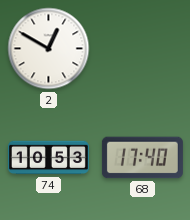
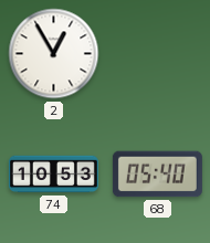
2: 12:50 -> 12:55
68: 17:40 -> 05:40
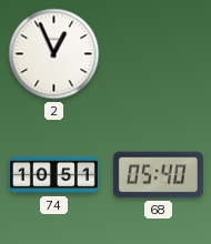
2: 12:55 -> 12:56
74: 10:53 -> 10:51
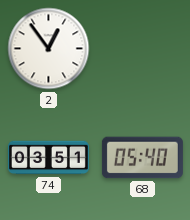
2: 12:56 -> 12:54
74: 10:51 -> 03:51
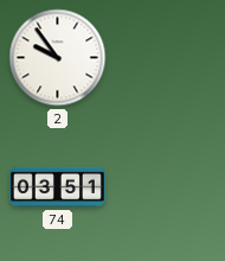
2: 12:54 -> 9:54
68: 05:40 -> none
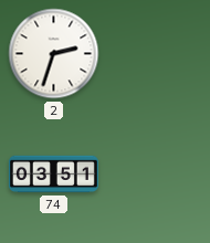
2: 9:54 -> 2:33
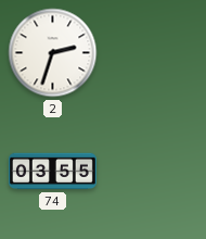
74: 03:51 -> 03:55
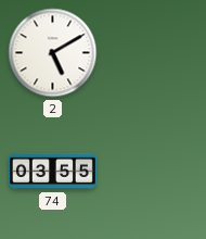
2: 2:33 -> 5:10
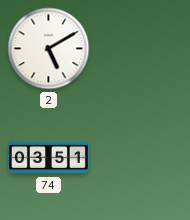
74: 03:55 -> 03:51
